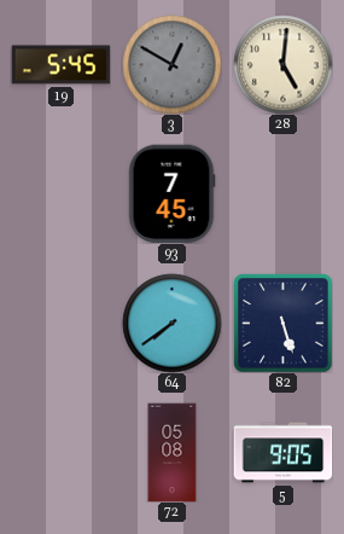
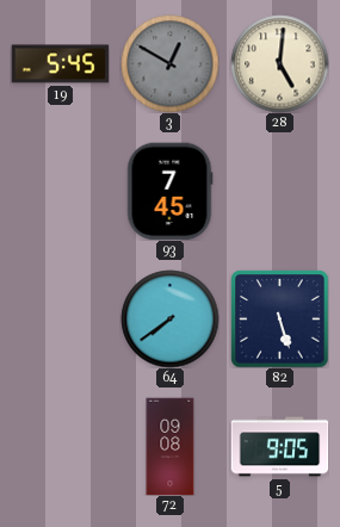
72: 05:08 -> 09:08
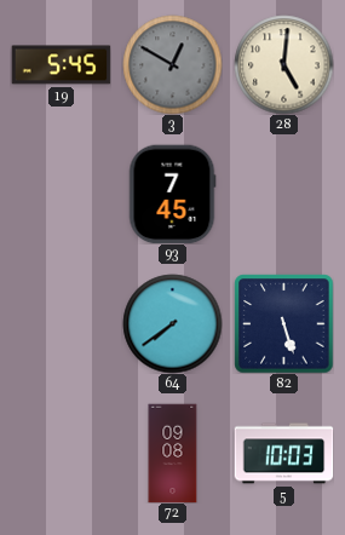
5: 9:05 -> 10:03
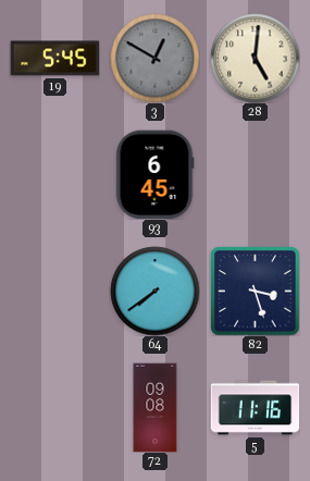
93: 7:45 -> 6:45
82: 5:27 -> 3:27
5: 10:03 -> 11:16
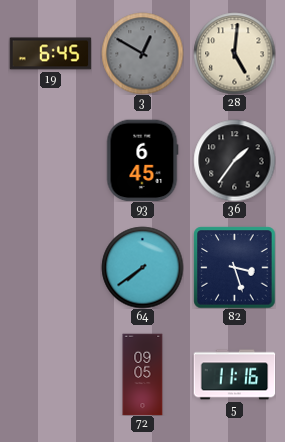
19: 5:45 -> 6:45
36: none -> 1:36
72: 09:08 -> 09:05
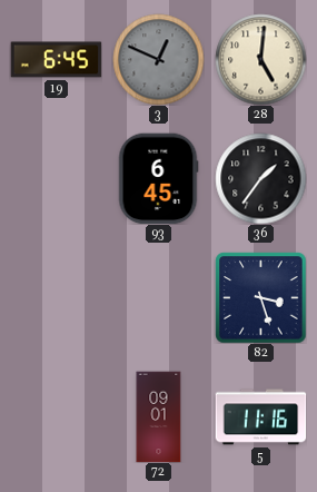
3: 12:50 -> 12:49
64: 7:39 -> none
72: 09:05 -> 09:01
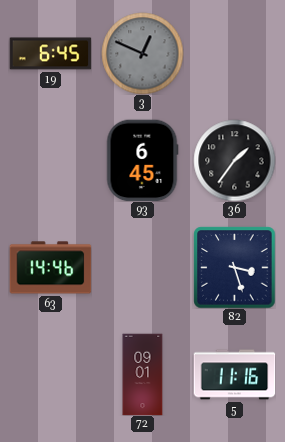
28: 5:01 -> none
63: none -> 14:46
